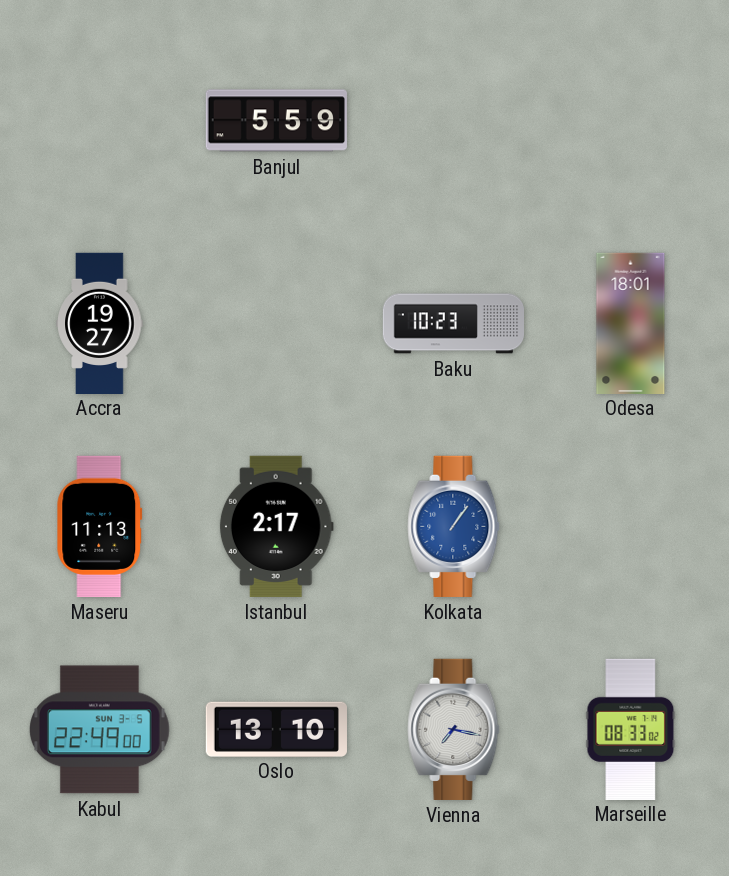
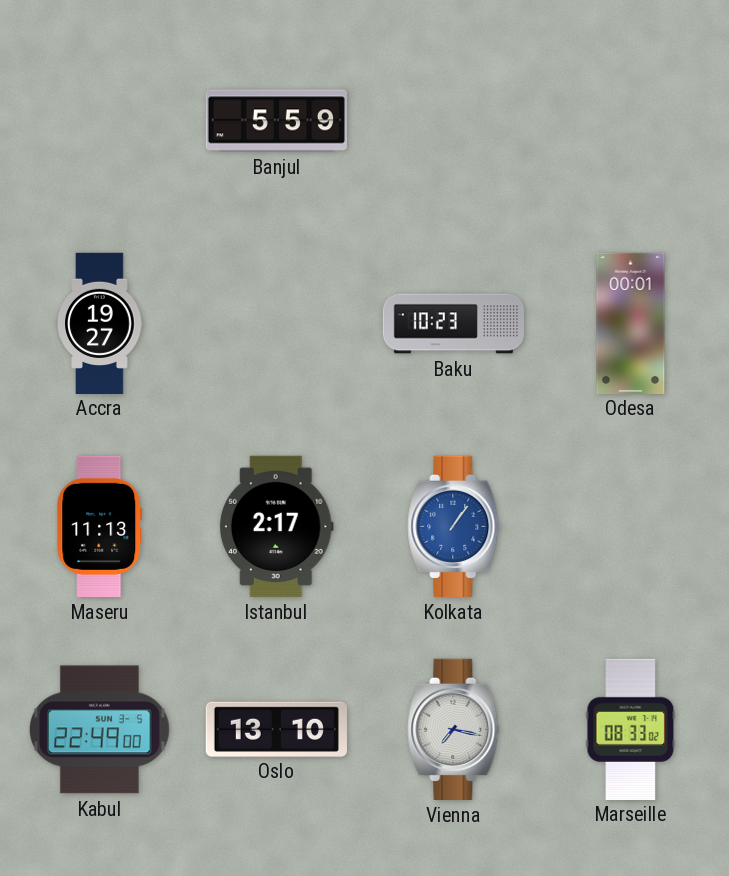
Odesa: 18:01 -> 00:01
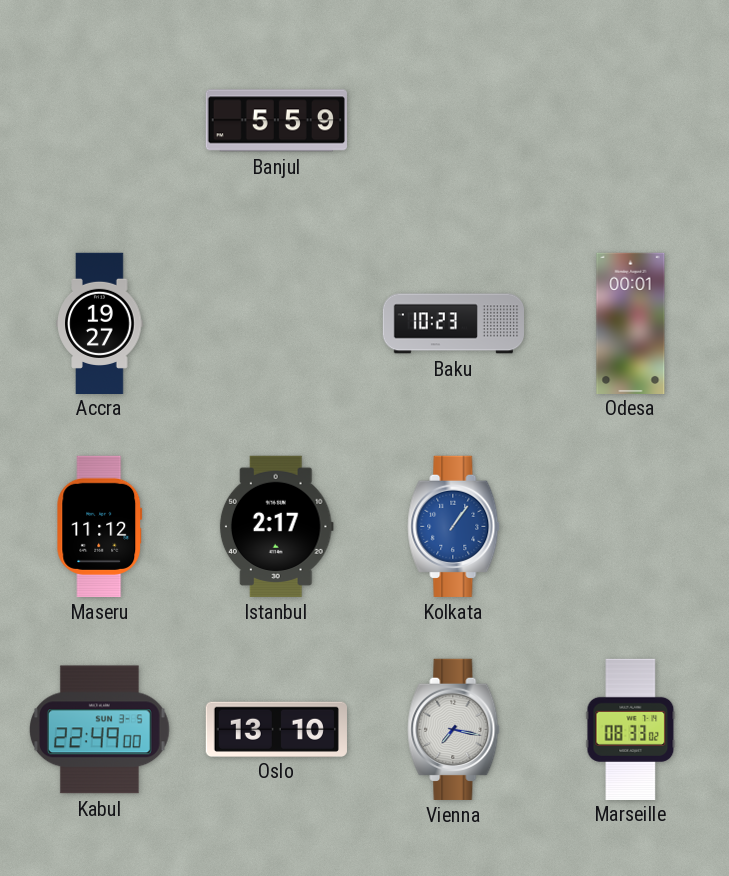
Maseru: 11:13 -> 11:12
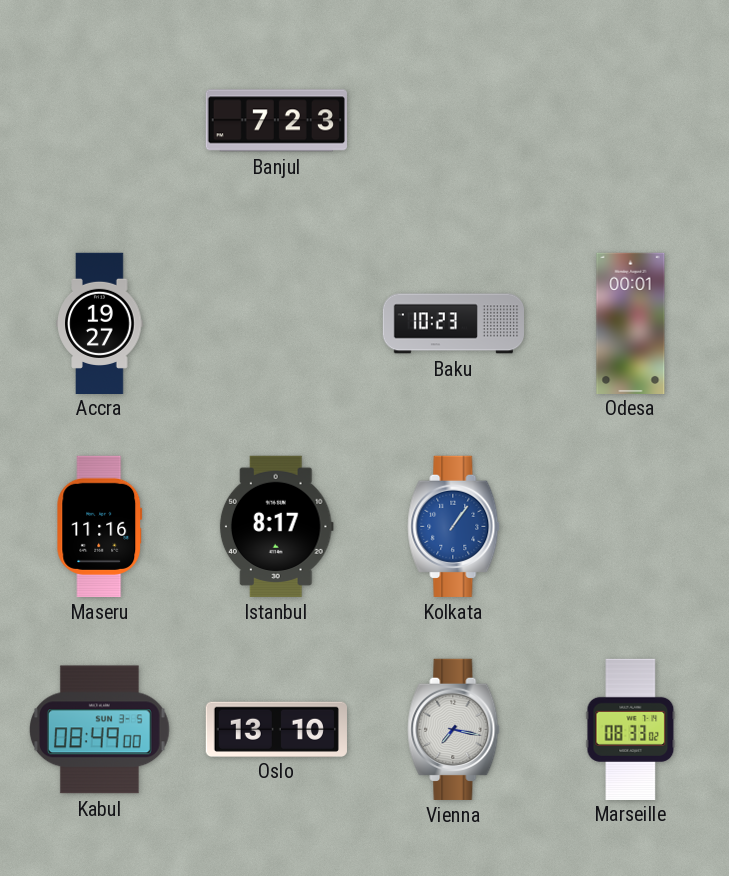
Banjul: 5:59 -> 7:23
Maseru: 11:12 -> 11:16
Istanbul: 2:17 -> 8:17
Kabul: 22:49 -> 08:49
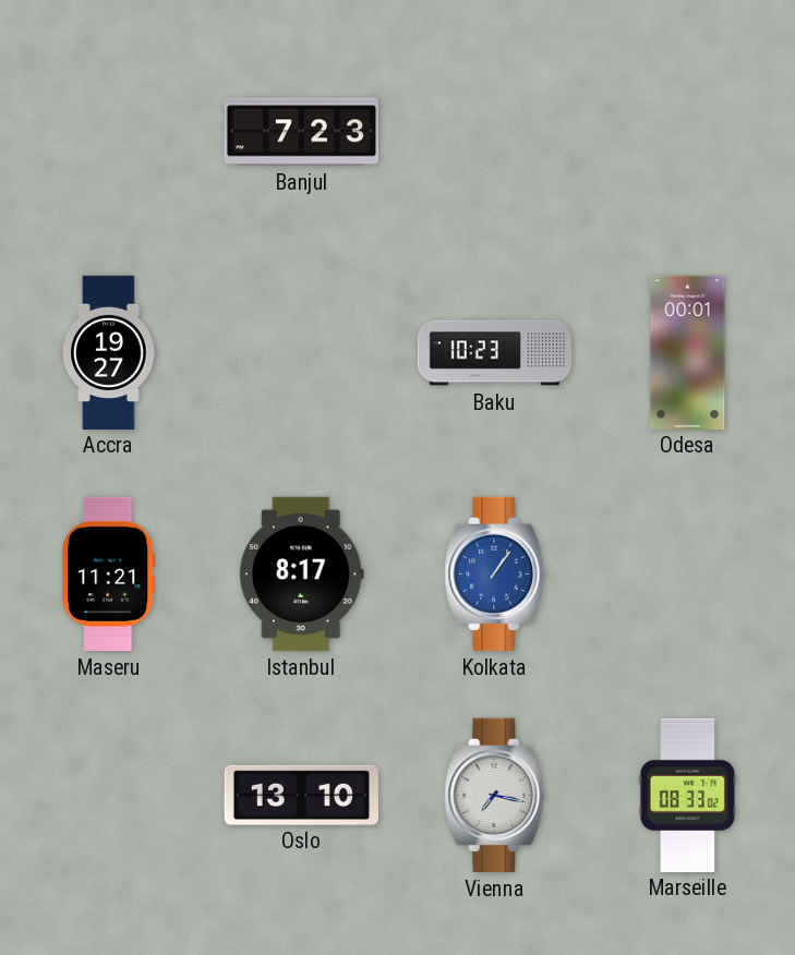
Maseru: 11:16 -> 11:21
Kabul: 08:49 -> none
